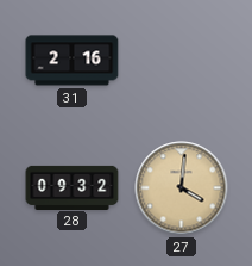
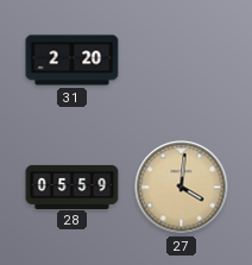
31: 2:16 -> 2:20
28: 09:32 -> 05:59
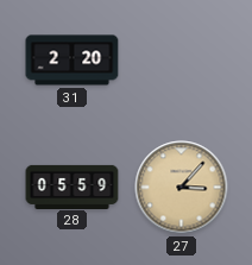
27: 4:01 -> 3:07
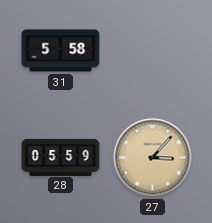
31: 2:20 -> 5:58
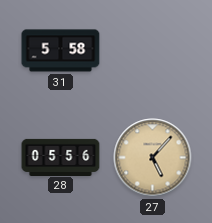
28: 05:59 -> 05:56
27: 3:07 -> 5:07
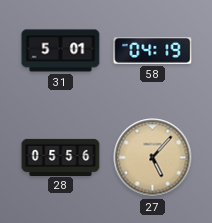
31: 5:58 -> 5:01
58: none -> 04:19
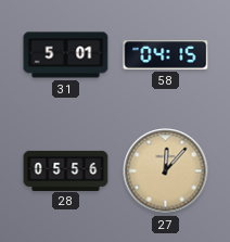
58: 04:19 -> 04:15
27: 5:07 -> 12:07
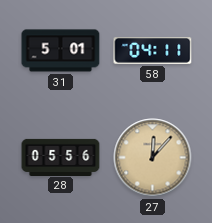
58: 04:15 -> 04:11
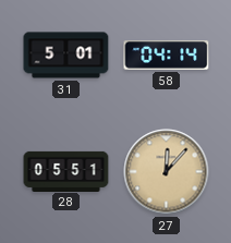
58: 04:11 -> 04:14
28: 05:56 -> 05:51
